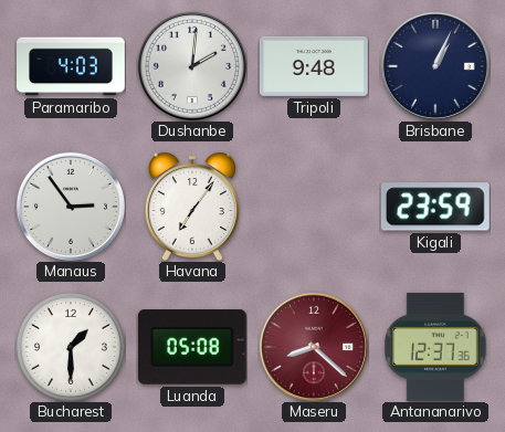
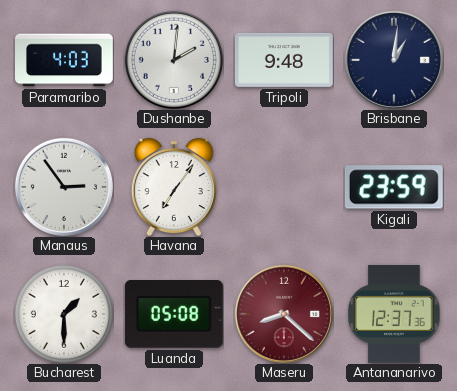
Brisbane: 1:04 -> 1:01
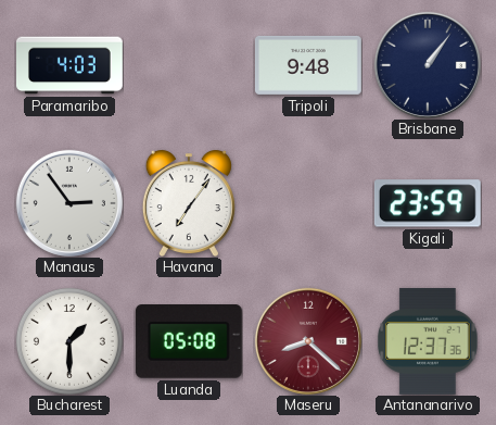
Dushanbe: 2:01 -> none
Brisbane: 1:01 -> 1:06
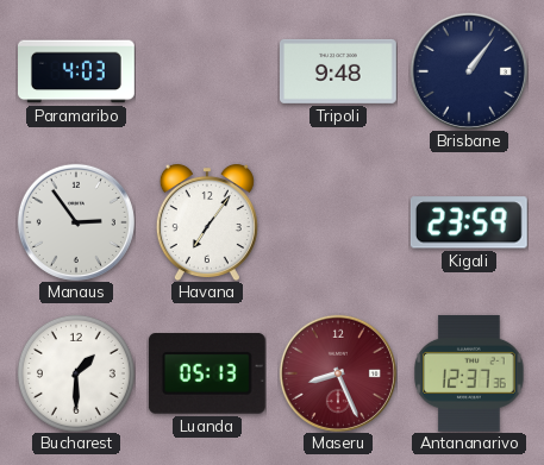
Luanda: 05:08 -> 05:13
Maseru: 8:22 -> 8:26
